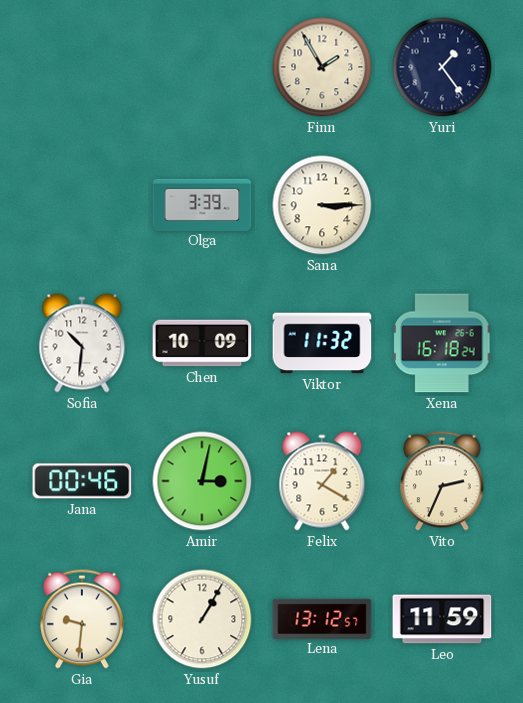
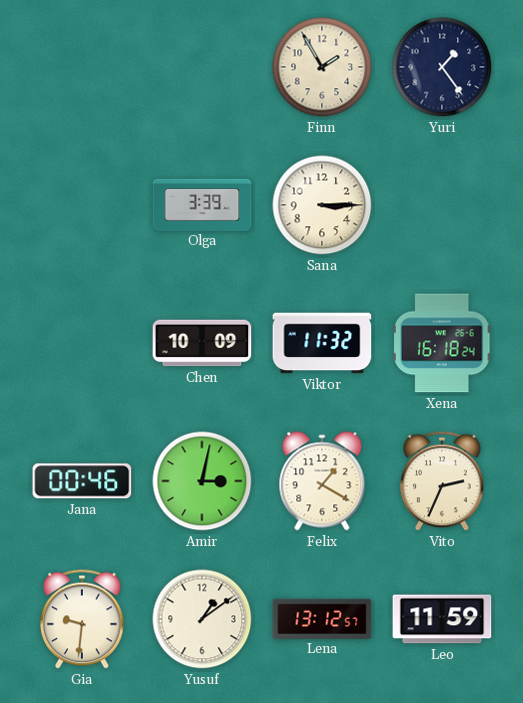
Sofia: 10:31 -> none
Yusuf: 1:05 -> 1:09
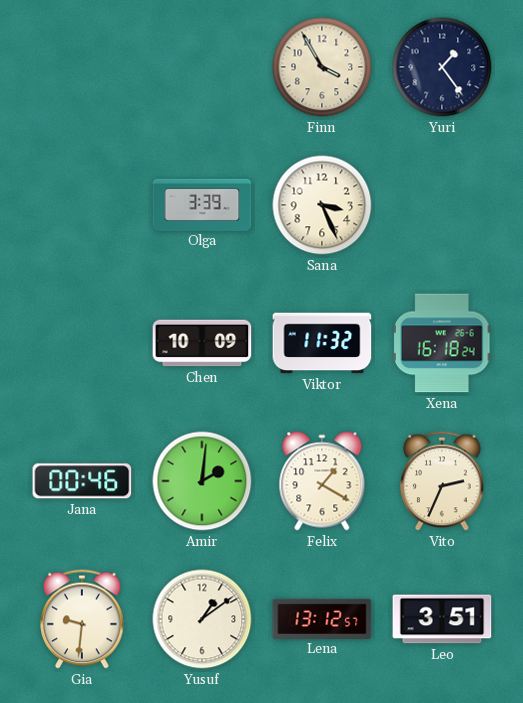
Finn: 1:55 -> 3:55
Sana: 3:15 -> 3:26
Amir: 3:02 -> 2:01
Leo: 11:59 -> 3:51
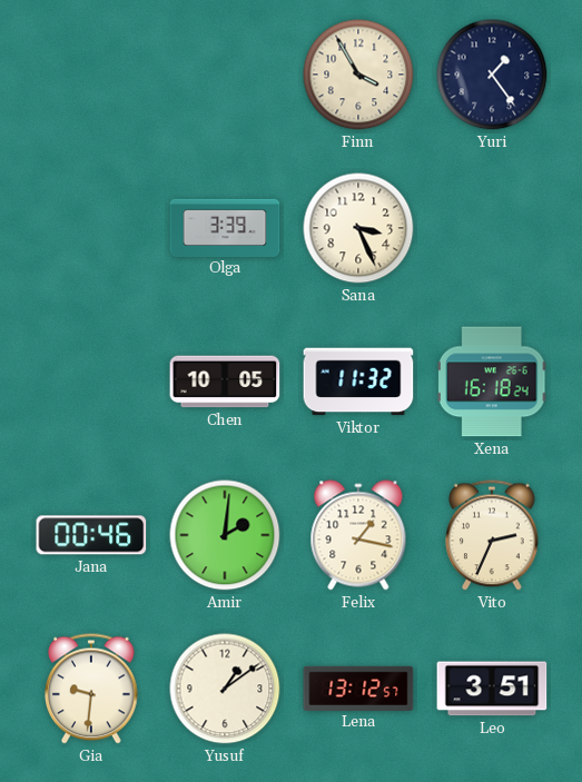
Chen: 10:09 -> 10:05
Felix: 1:20 -> 1:17
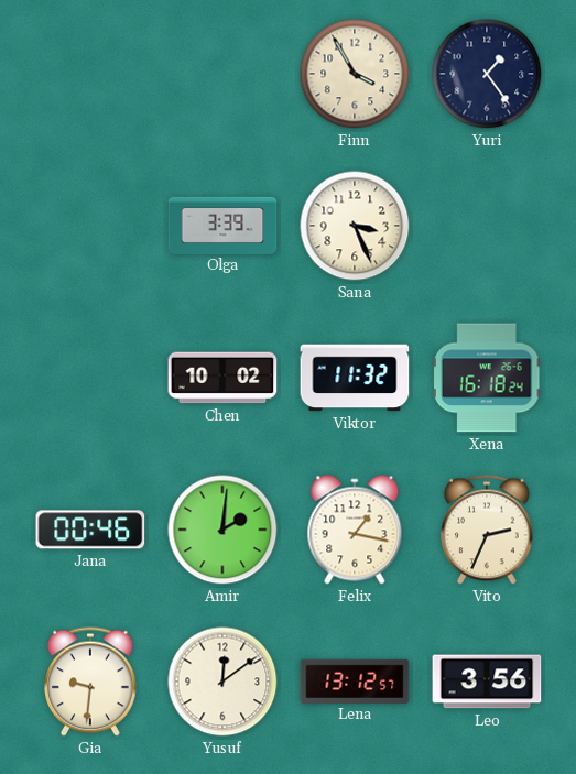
Chen: 10:05 -> 10:02
Yusuf: 1:09 -> 12:09
Leo: 3:51 -> 3:56
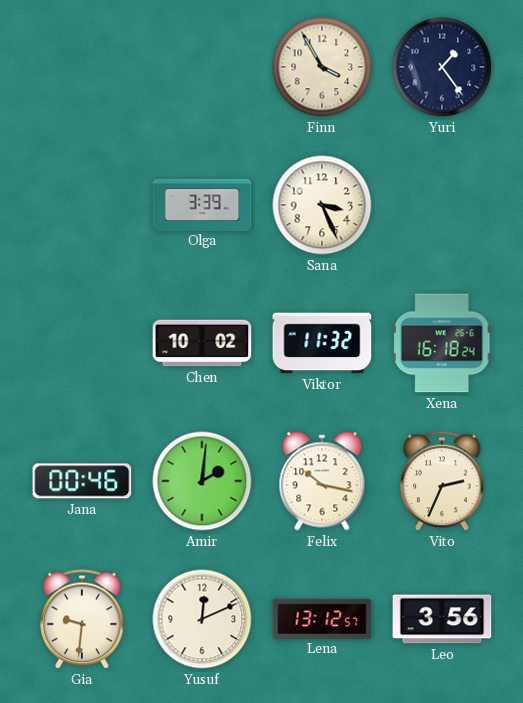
Felix: 1:17 -> 10:17
Yusuf: 12:09 -> 12:11
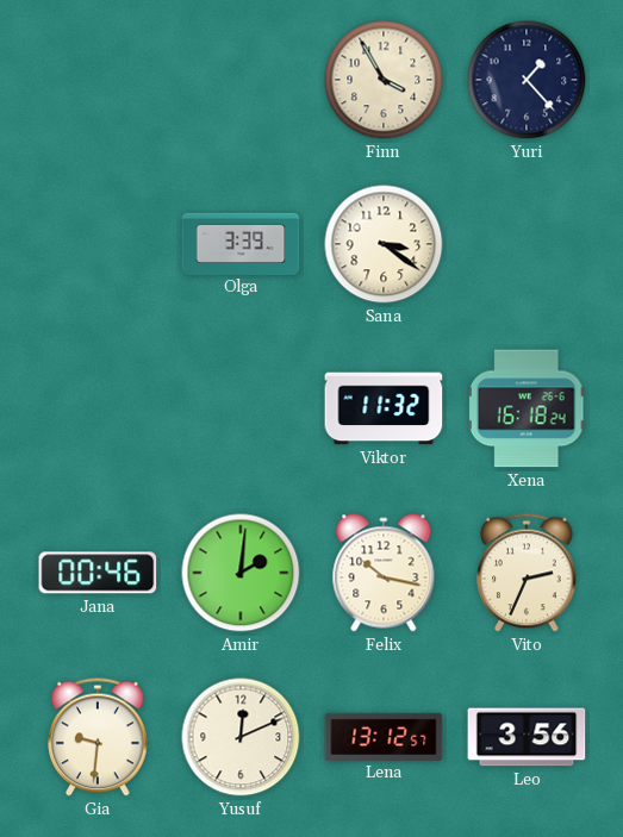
Yuri: 1:24 -> 1:23
Sana: 3:26 -> 3:21
Chen: 10:02 -> none
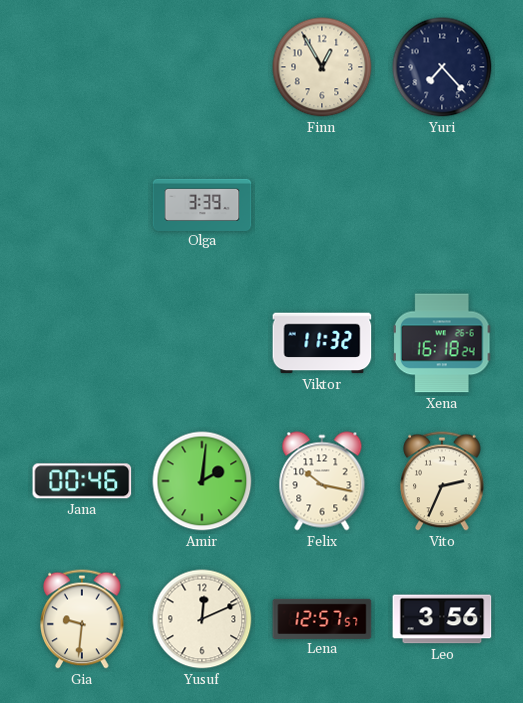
Finn: 3:55 -> 12:55
Yuri: 1:23 -> 7:23
Sana: 3:21 -> none
Lena: 13:12 -> 12:57
